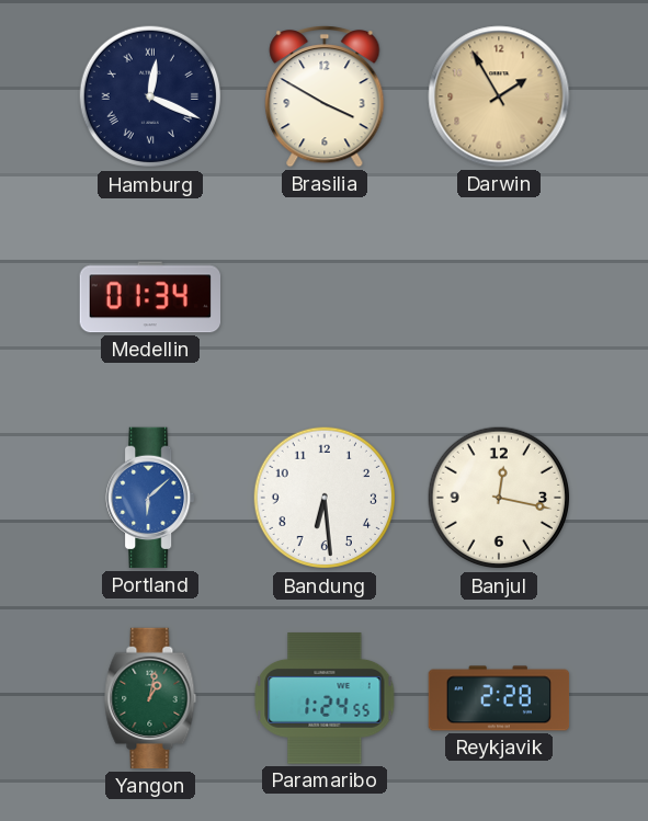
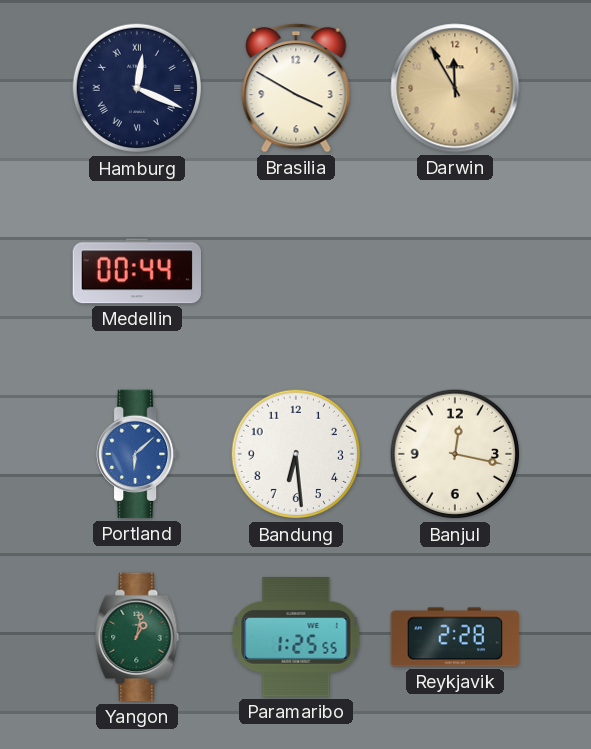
Darwin: 1:55 -> 11:55
Medellin: 01:34 -> 00:44
Paramaribo: 1:24 -> 1:25
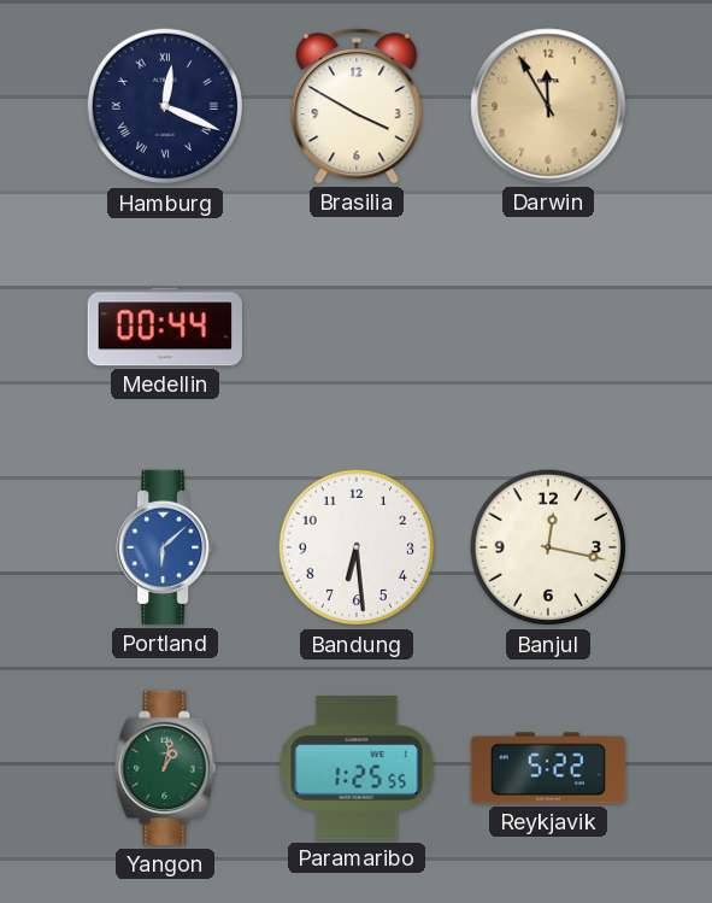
Reykjavik: 2:28 -> 5:22
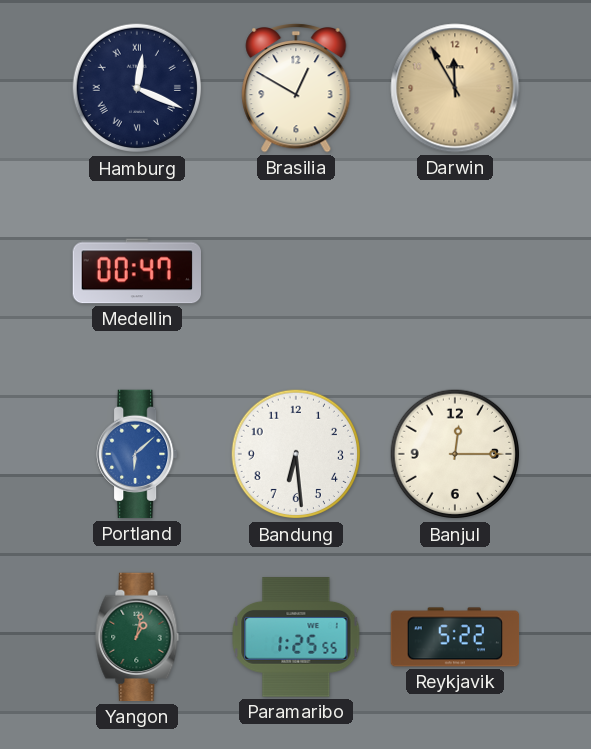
Brasilia: 3:50 -> 12:50
Medellin: 00:44 -> 00:47
Banjul: 12:17 -> 12:15
